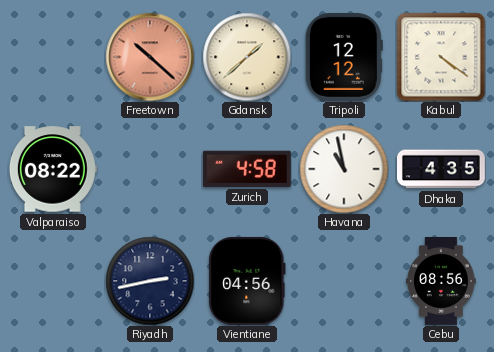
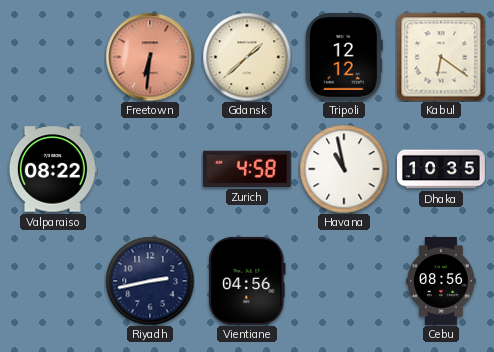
Freetown: 10:22 -> 6:31
Kabul: 4:21 -> 6:21
Dhaka: 4:35 -> 10:35
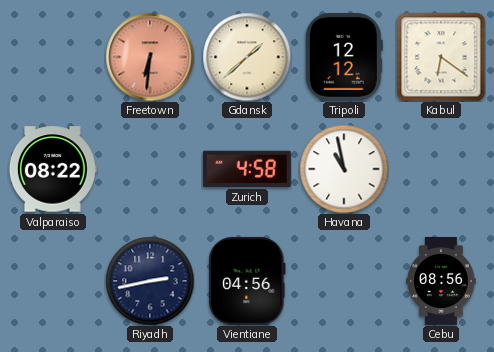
Dhaka: 10:35 -> none
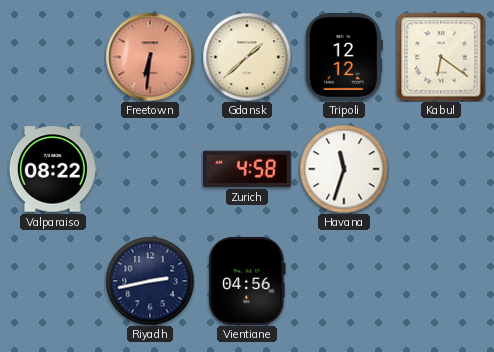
Havana: 10:58 -> 11:33
Cebu: 08:56 -> none
